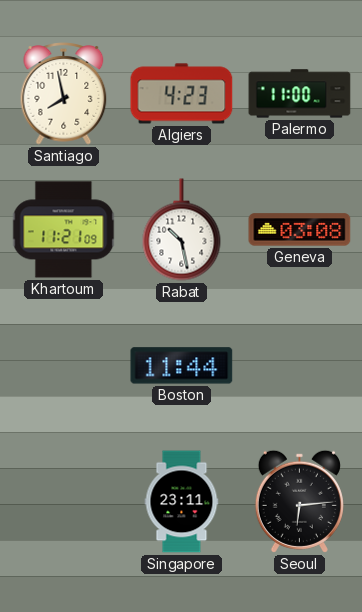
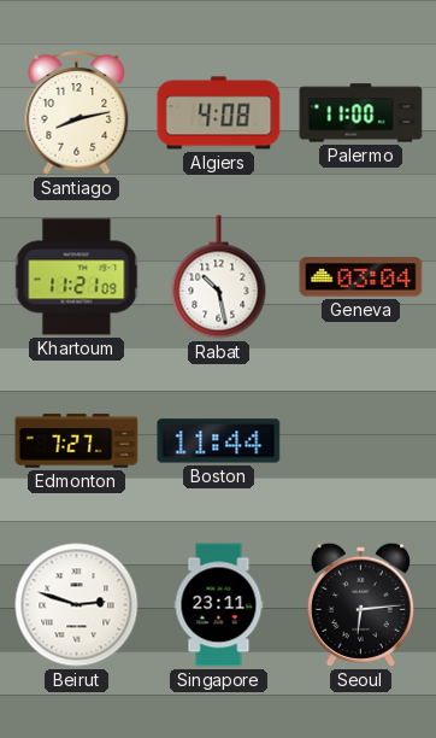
Santiago: 7:58 -> 8:13
Algiers: 4:23 -> 4:08
Geneva: 03:08 -> 03:04
Edmonton: none -> 7:27
Beirut: none -> 2:48
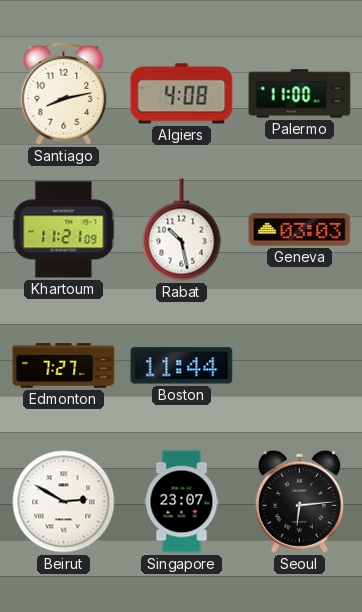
Geneva: 03:04 -> 03:03
Beirut: 2:48 -> 2:50
Singapore: 23:11 -> 23:07
